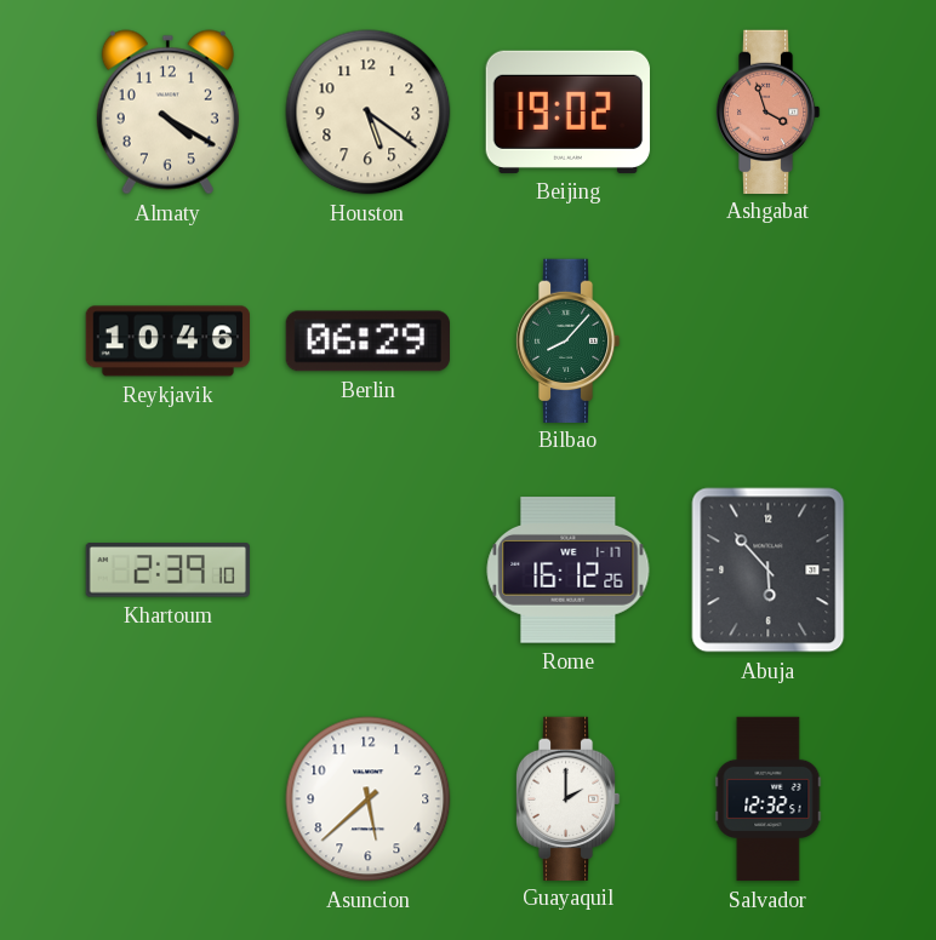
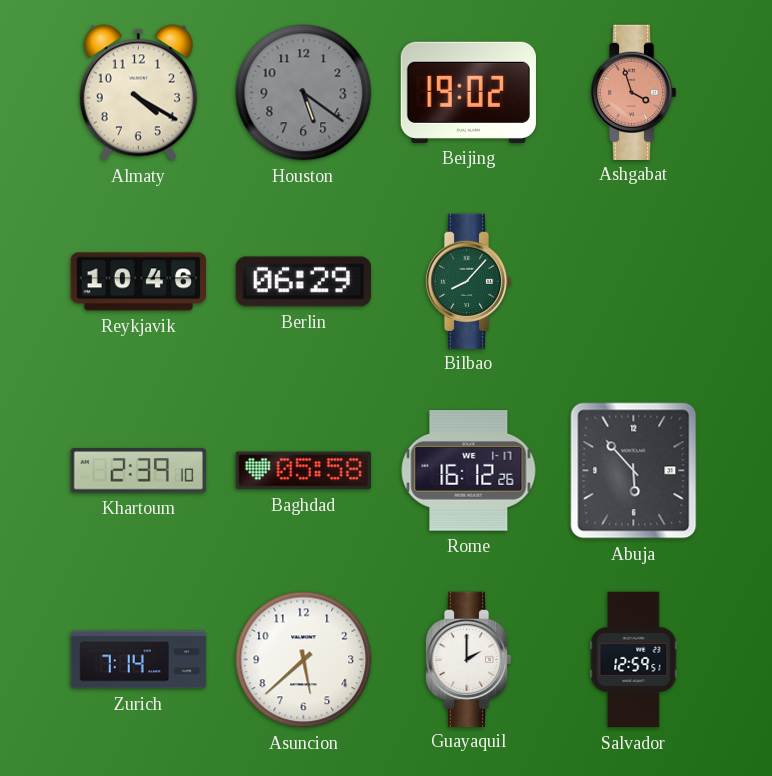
Houston dial: cream -> grey
Baghdad: none -> 05:58
Zurich: none -> 7:14
Salvador: 12:32 -> 12:59
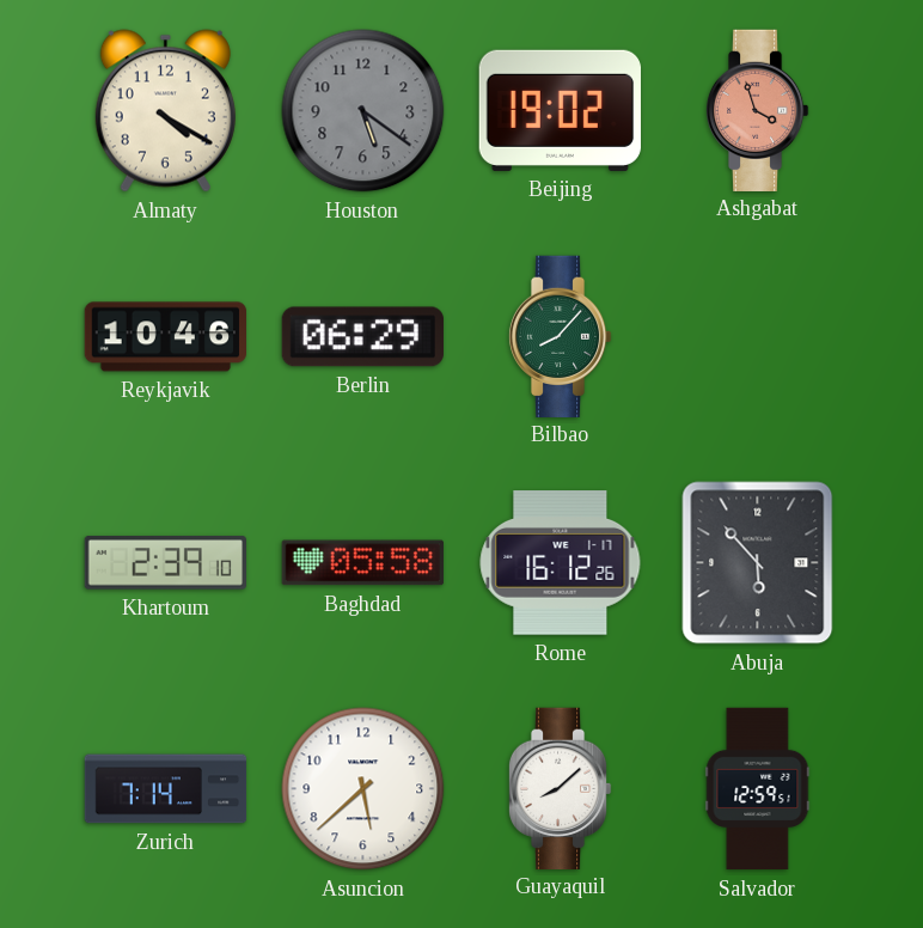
Guayaquil: 2:00 -> 8:08
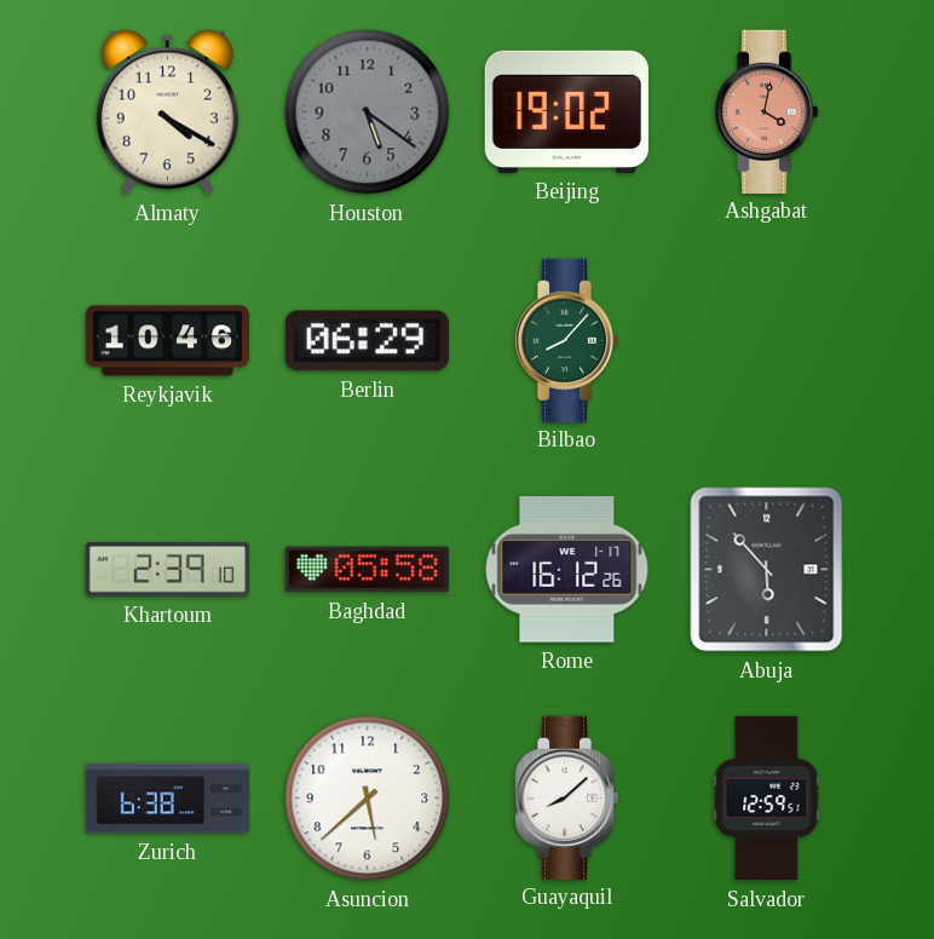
Ashgabat: 3:57 -> 4:02
Zurich: 7:14 -> 6:38
